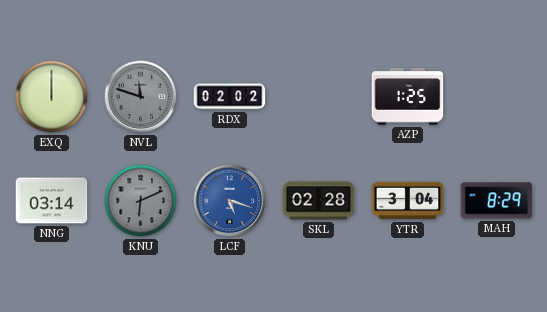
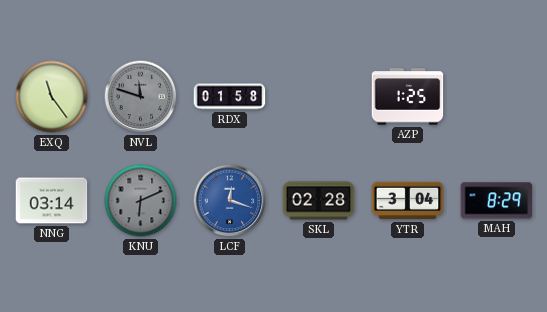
EXQ: 12:00 -> 11:24
RDX: 02:02 -> 01:58
LCF: 5:18 -> 12:18
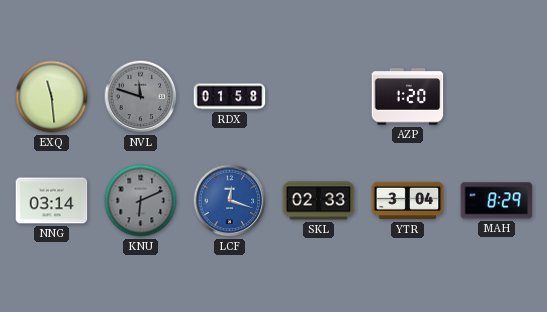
EXQ: 11:24 -> 11:29
AZP: 1:25 -> 1:20
SKL: 02:28 -> 02:33
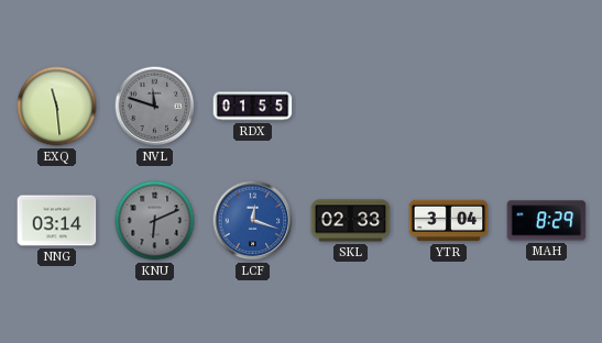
RDX: 01:58 -> 01:55
AZP: 1:20 -> none
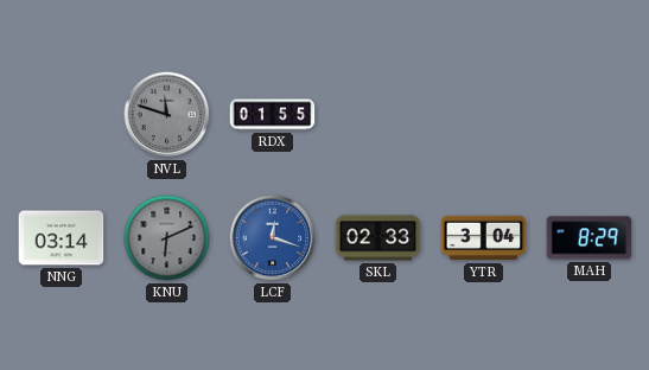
EXQ: 11:29 -> none
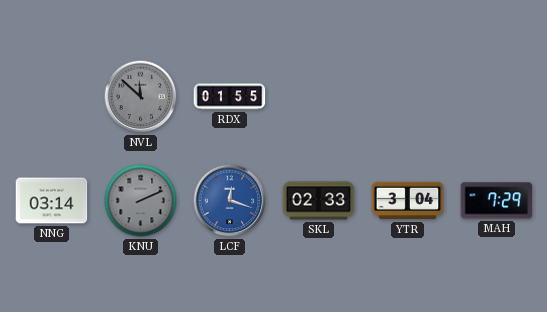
NVL: 11:48 -> 11:52
KNU: 6:11 -> 2:11
MAH: 8:29 -> 7:29
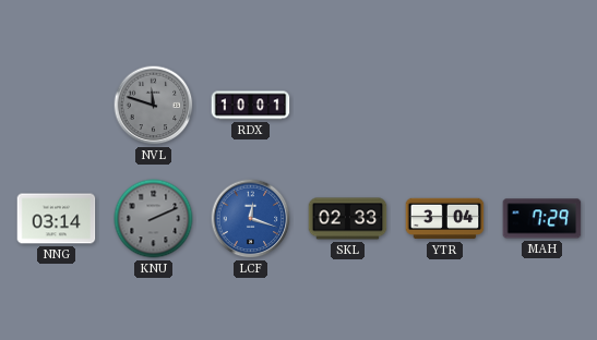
NVL: 11:52 -> 11:48
RDX: 01:55 -> 10:01
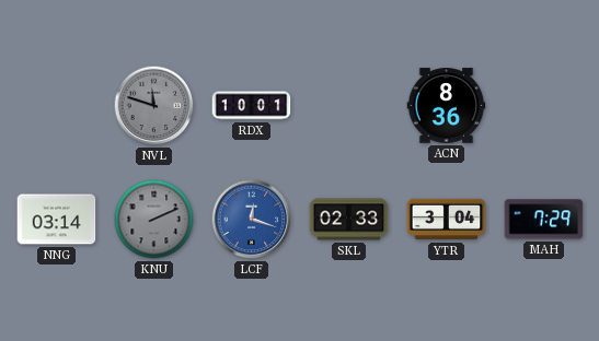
ACN: none -> 8:36
